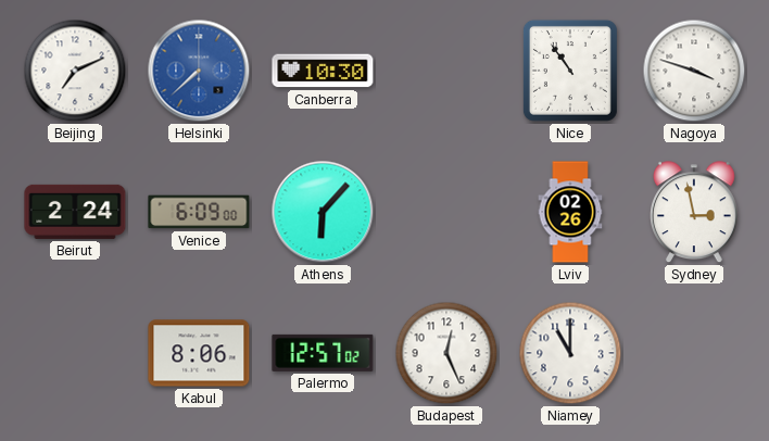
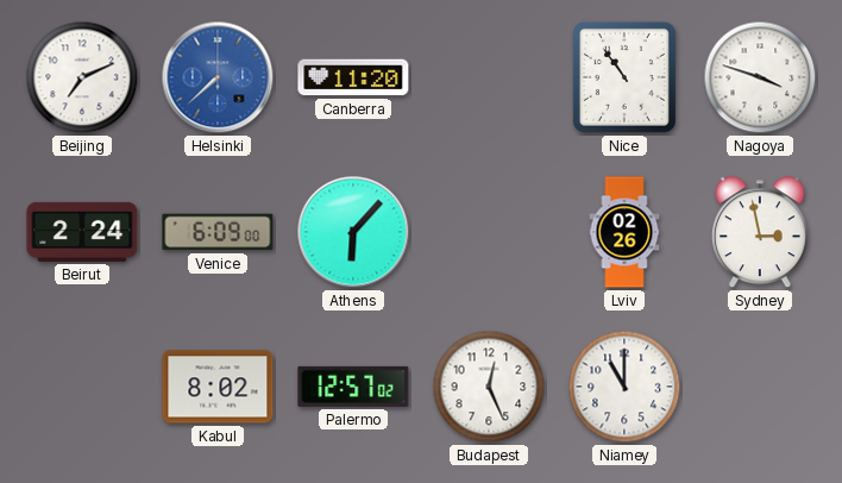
Canberra: 10:30 -> 11:20
Kabul: 8:06 -> 8:02
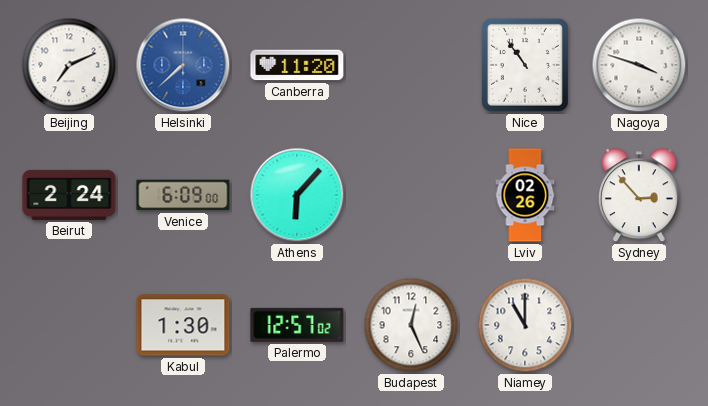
Sydney: 2:58 -> 2:53
Kabul: 8:02 -> 1:30
